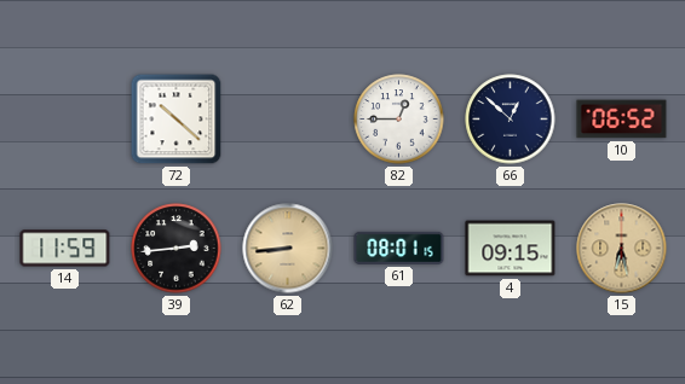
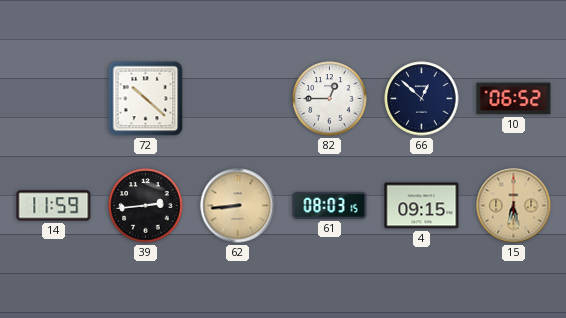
61: 08:01 -> 08:03
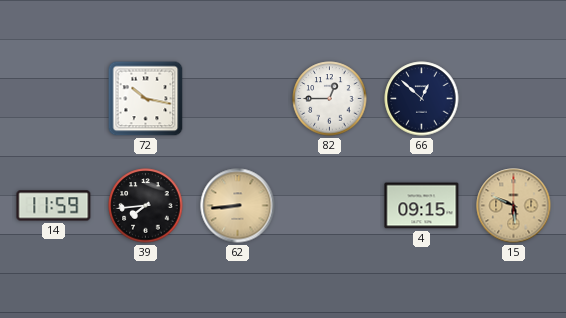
72: 10:22 -> 10:17
10: 06:52 -> none
39: 2:44 -> 7:44
61: 08:03 -> none
15: 6:28 -> 5:49
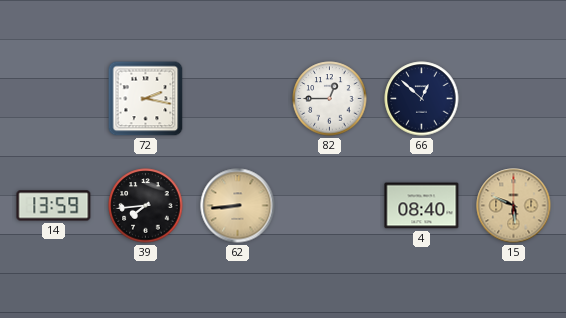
72: 10:17 -> 2:17
14: 11:59 -> 13:59
4: 09:15 -> 08:40
